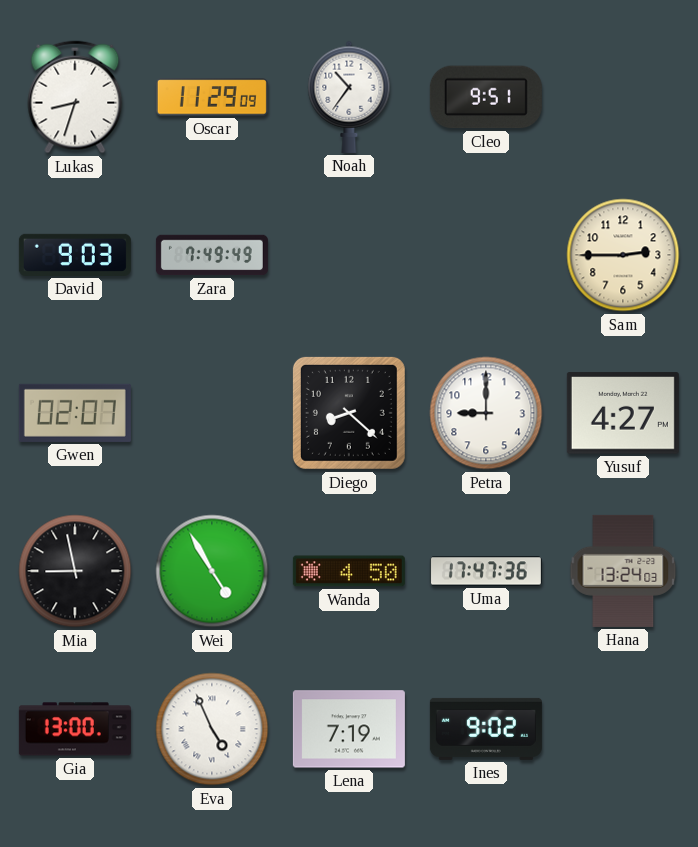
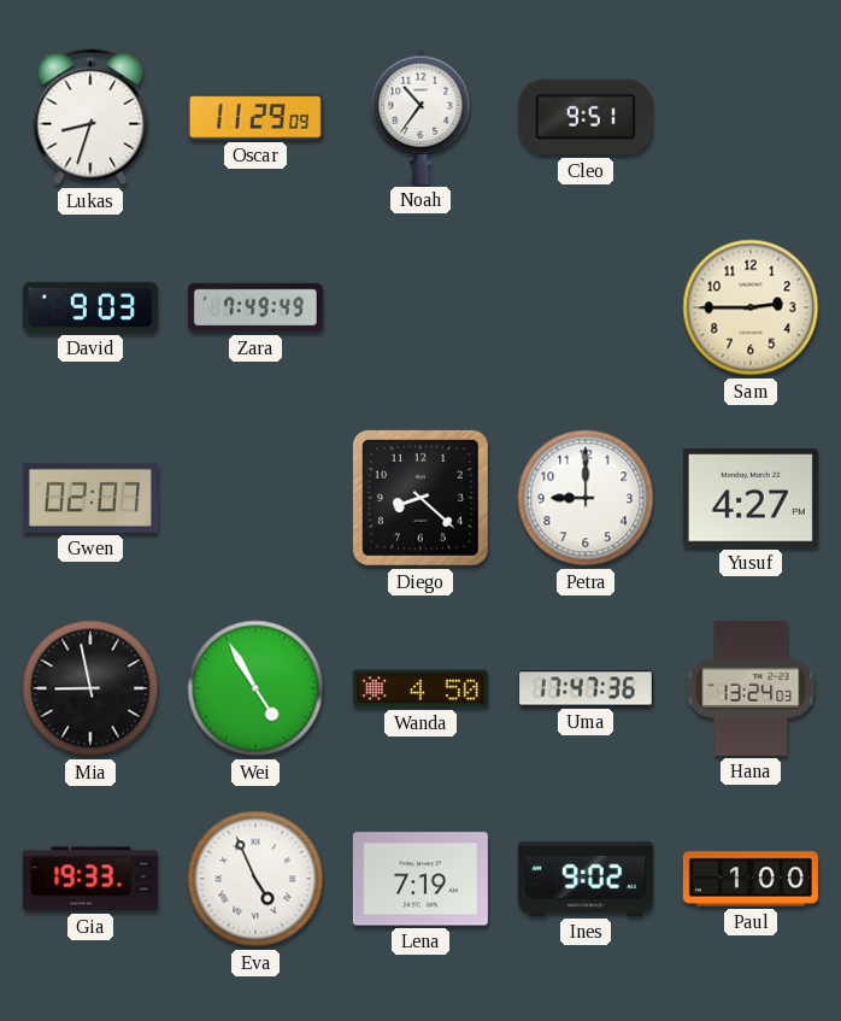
Gia: 13:00 -> 19:33
Paul: none -> 1:00
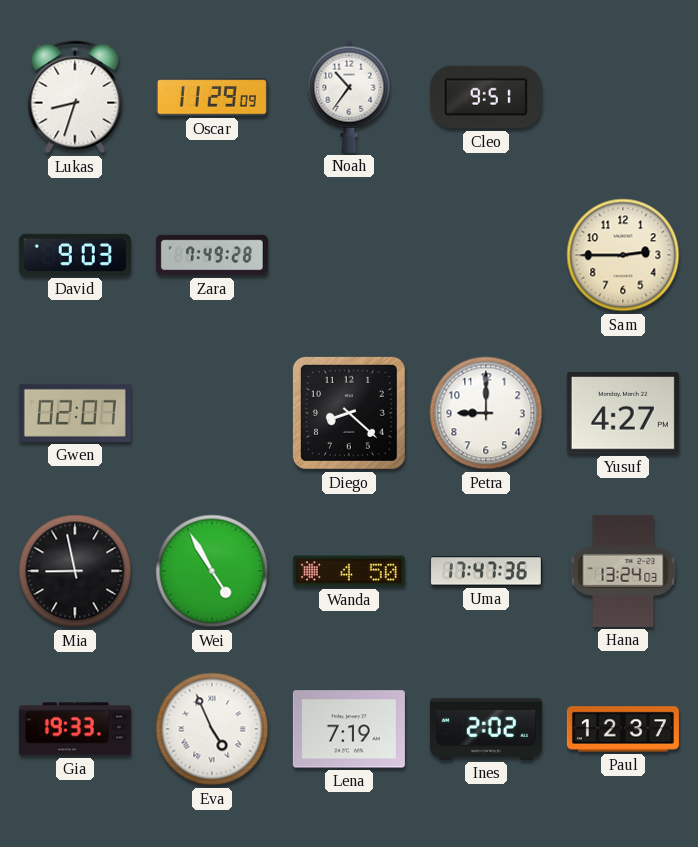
Zara: 7:49:49 -> 7:49:28
Ines: 9:02 -> 2:02
Paul: 1:00 -> 12:37
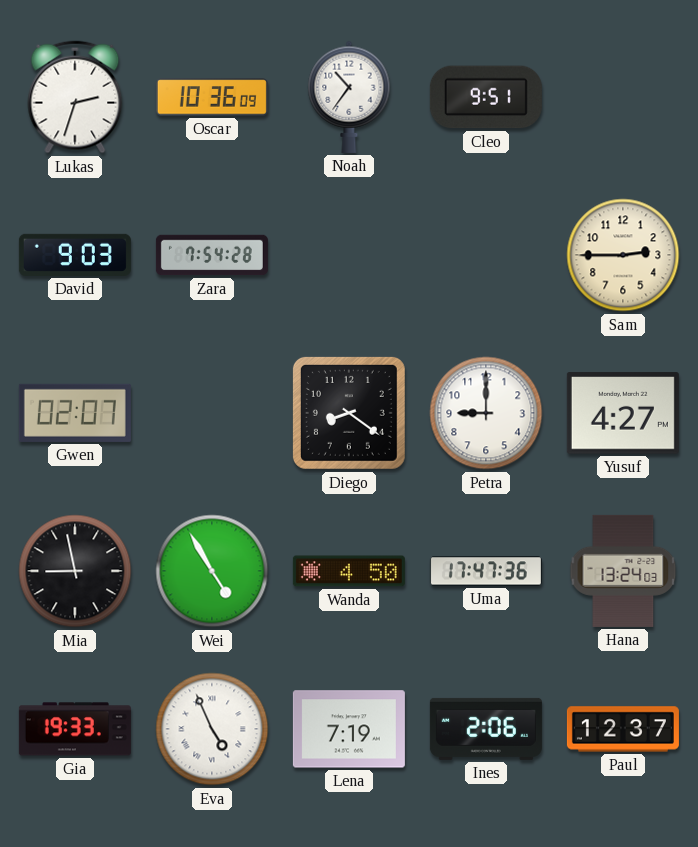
Lukas: 8:33 -> 2:33
Oscar: 11:29 -> 10:36
Zara: 7:49 -> 7:54
Diego: 8:22 -> 8:21
Ines: 2:02 -> 2:06
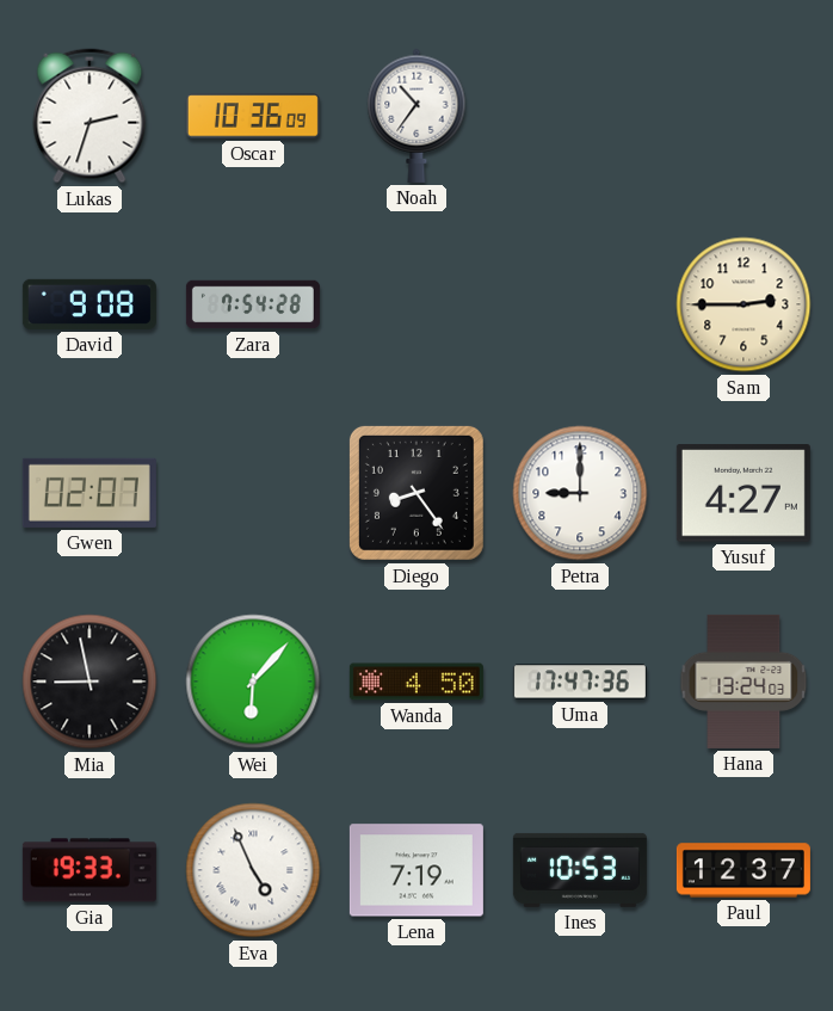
Cleo: 9:51 -> none
David: 9:03 -> 9:08
Diego: 8:21 -> 8:24
Wei: 4:55 -> 6:07
Ines: 2:06 -> 10:53
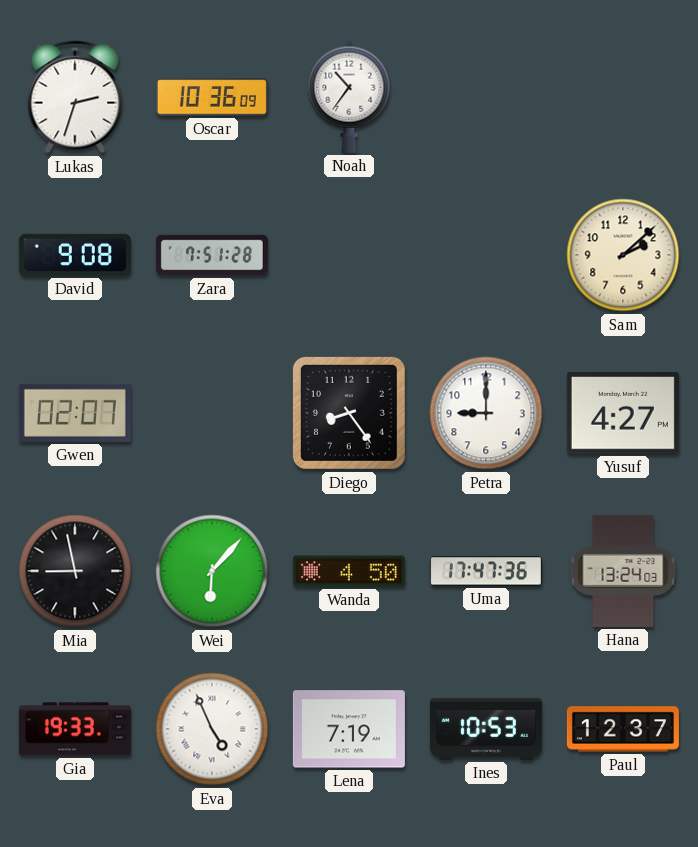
Zara: 7:54 -> 7:51
Sam: 2:45 -> 2:08
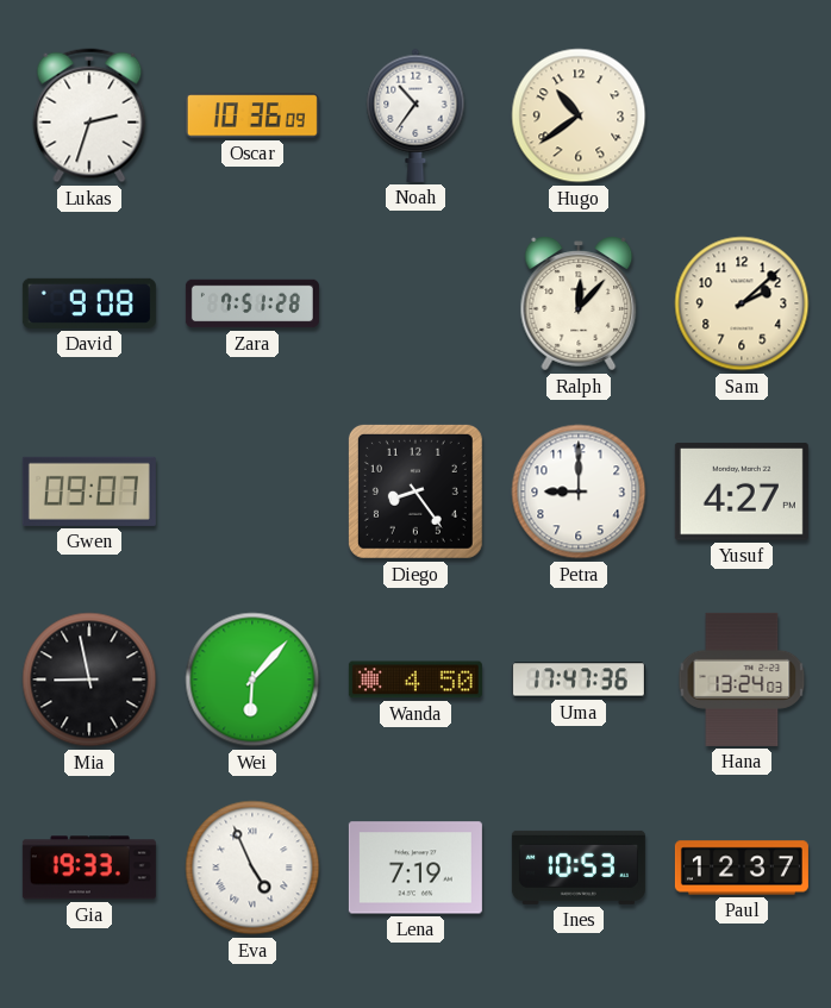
Hugo: none -> 10:39
Ralph: none -> 12:07
Gwen: 02:07 -> 09:07
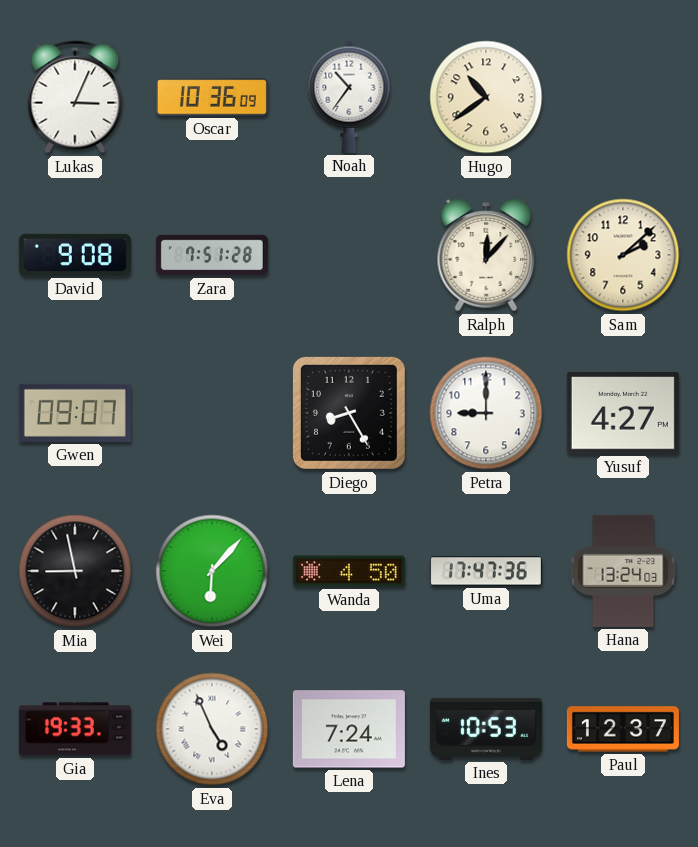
Lukas: 2:33 -> 3:04
Diego: 8:24 -> 8:25
Lena: 7:19 -> 7:24
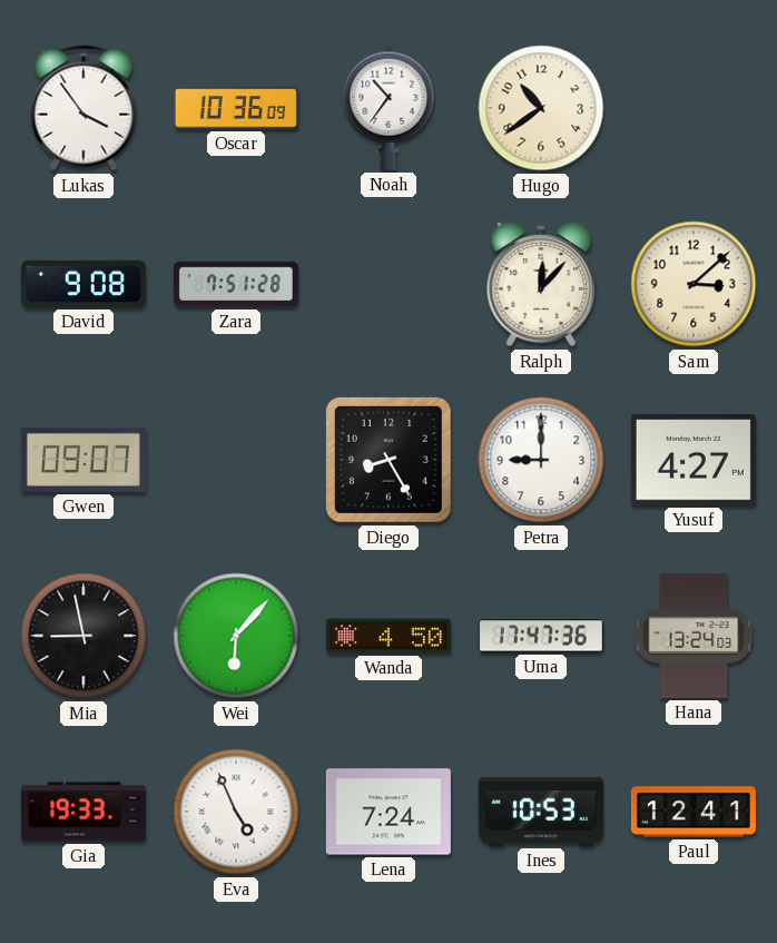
Lukas: 3:04 -> 3:54
Sam: 2:08 -> 3:08
Paul: 12:37 -> 12:41
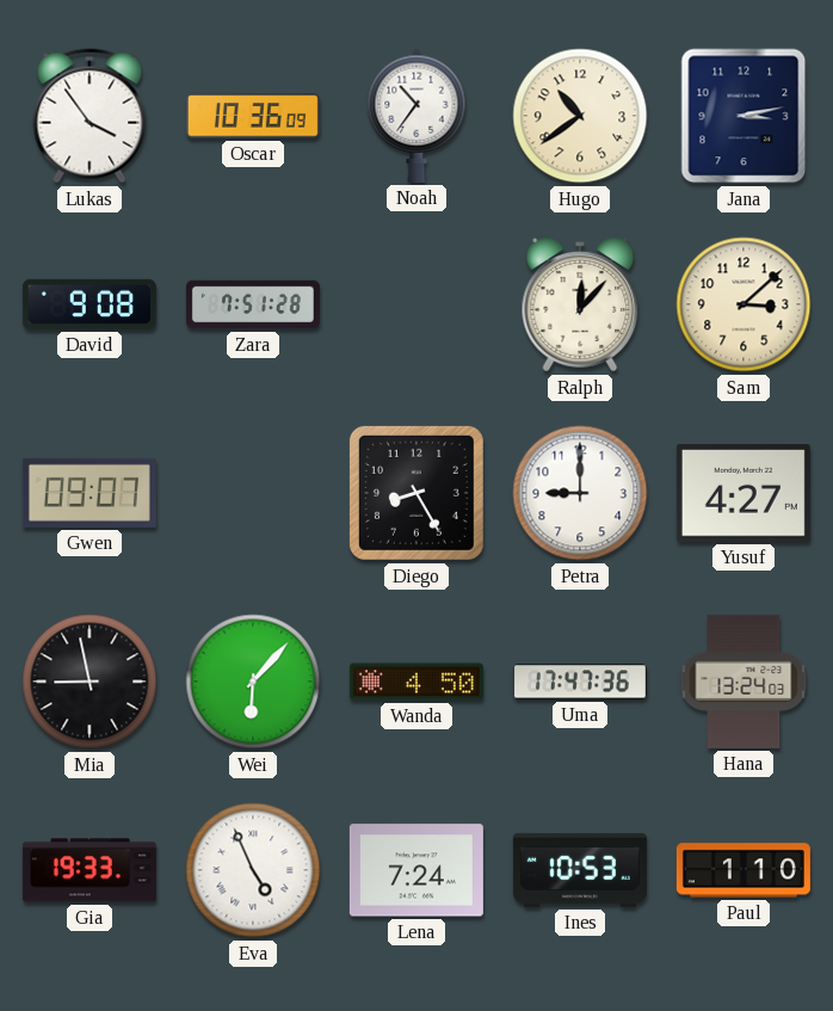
Jana: none -> 3:13
Paul: 12:41 -> 1:10
